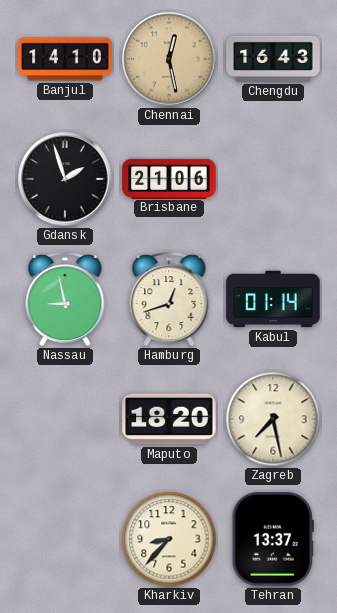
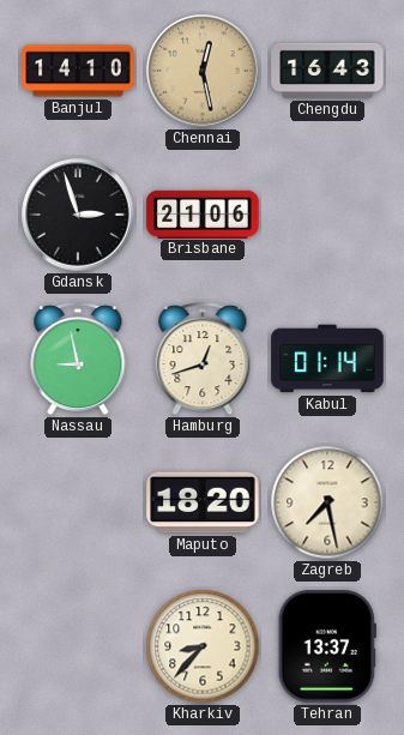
Gdansk: 1:57 -> 2:57
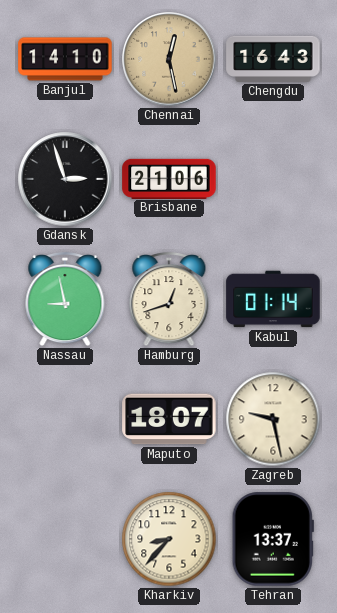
Maputo: 18:20 -> 18:07
Zagreb: 7:28 -> 9:28
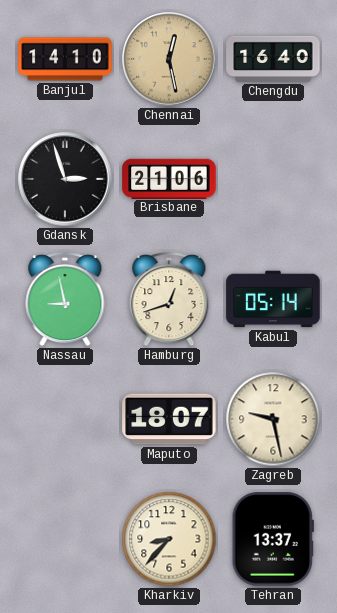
Chengdu: 16:43 -> 16:40
Kabul: 01:14 -> 05:14
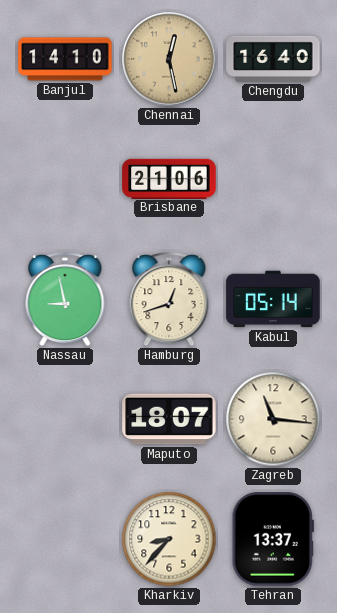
Gdansk: 2:57 -> none
Zagreb: 9:28 -> 11:16
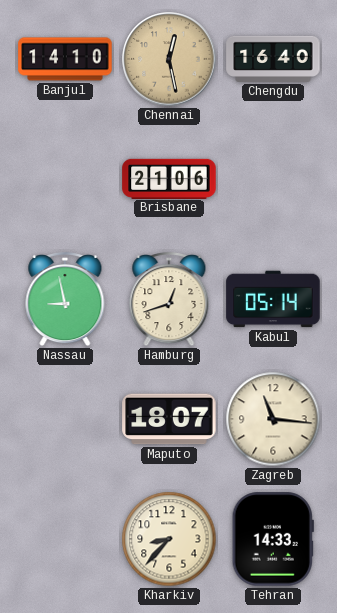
Tehran: 13:37 -> 14:33
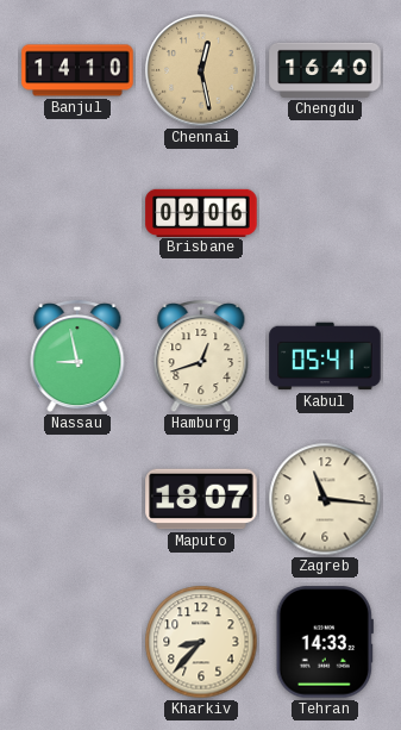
Brisbane: 21:06 -> 09:06
Kabul: 05:14 -> 05:41
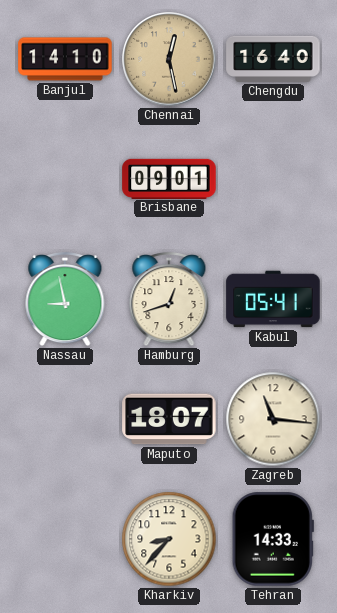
Brisbane: 09:06 -> 09:01
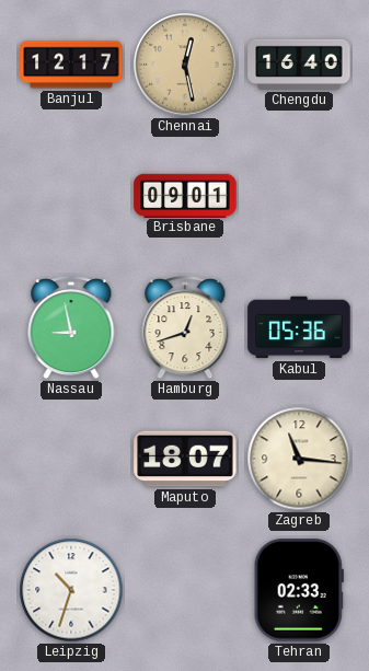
Banjul: 14:10 -> 12:17
Kabul: 05:41 -> 05:36
Leipzig: none -> 10:33
Kharkiv: 8:37 -> none
Tehran: 14:33 -> 02:33
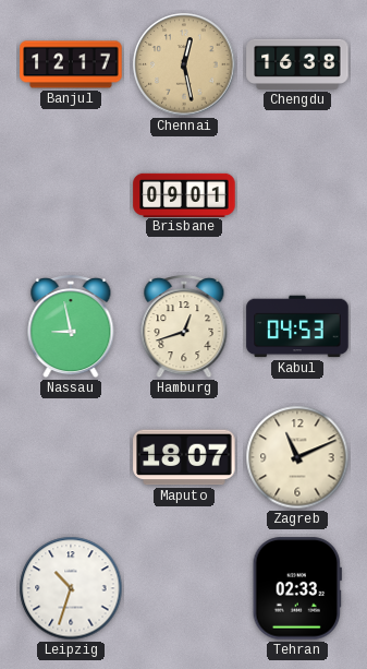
Chengdu: 16:40 -> 16:38
Kabul: 05:36 -> 04:53
Zagreb: 11:16 -> 11:11
